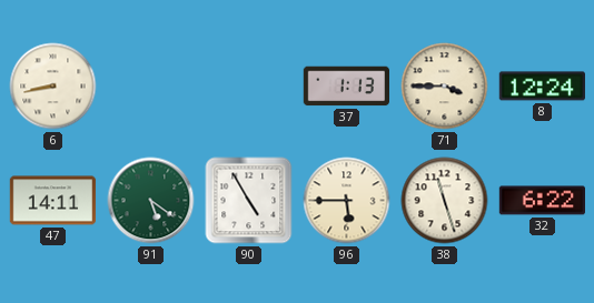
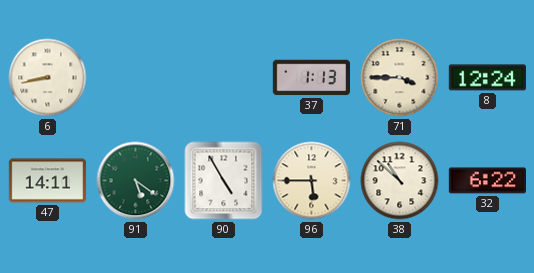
38: 11:27 -> 10:52
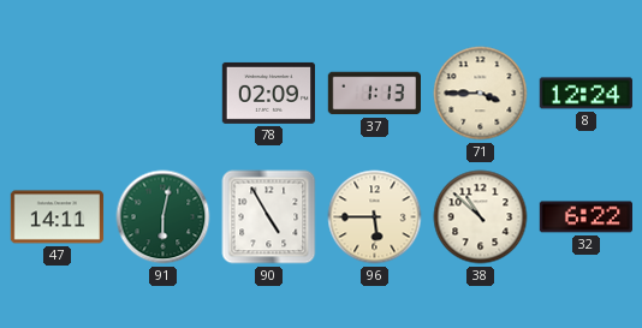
6: 8:43 -> none
78: none -> 02:09
91: 5:21 -> 6:02
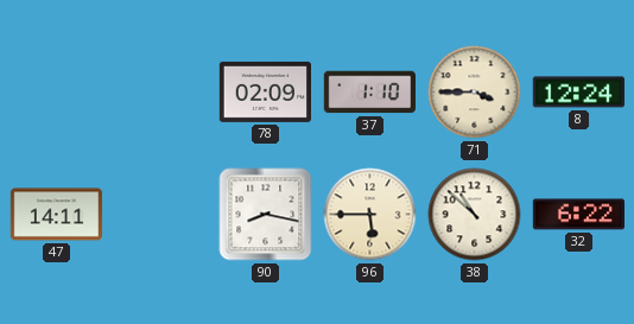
37: 1:13 -> 1:10
91: 6:02 -> none
90: 4:55 -> 8:17
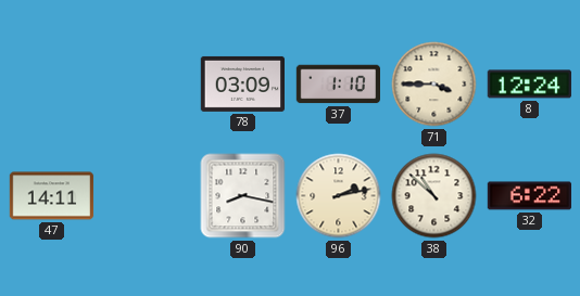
78: 02:09 -> 03:09
96: 5:45 -> 2:13
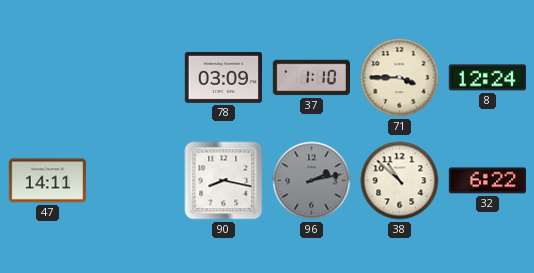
96 dial: cream -> grey
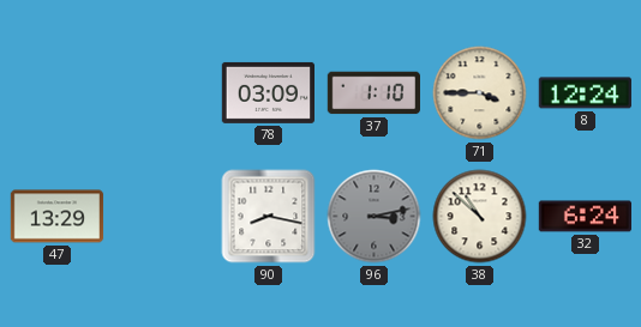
47: 14:11 -> 13:29
96: 2:13 -> 3:13
32: 6:22 -> 6:24
